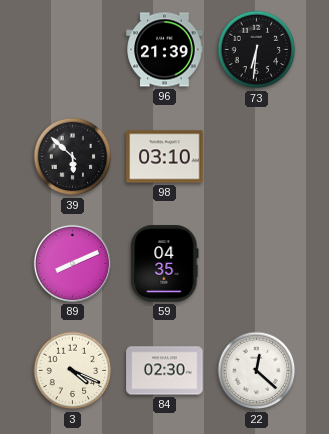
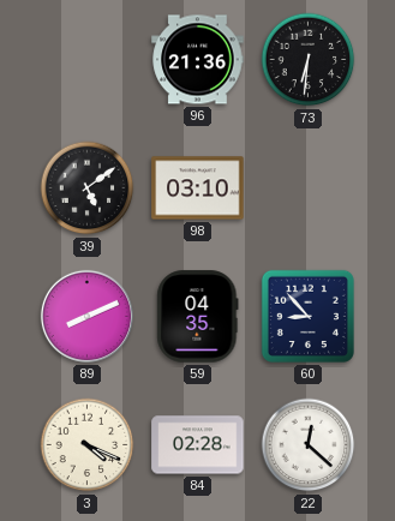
96: 21:39 -> 21:36
39: 5:52 -> 5:09
60: none -> 8:53
84: 02:30 -> 02:28
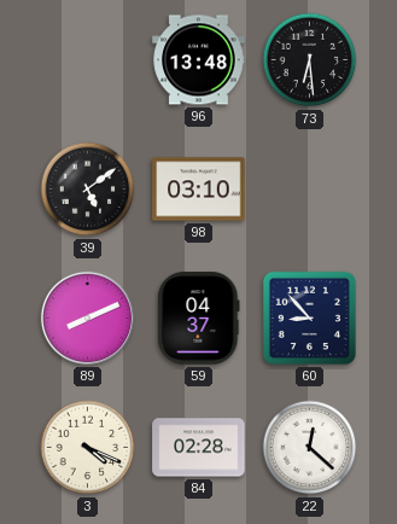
96: 21:36 -> 13:48
73: 6:31 -> 6:29
59: 04:35 -> 04:37
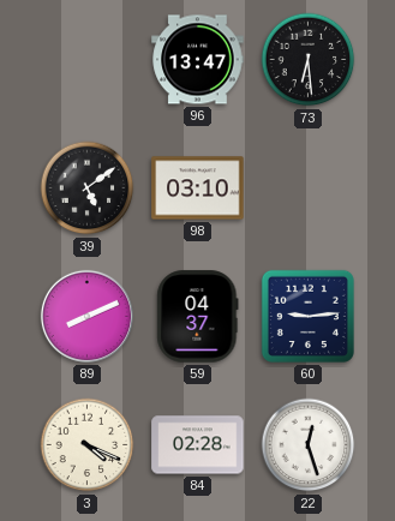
96: 13:48 -> 13:47
60: 8:53 -> 9:14
22: 12:22 -> 12:27
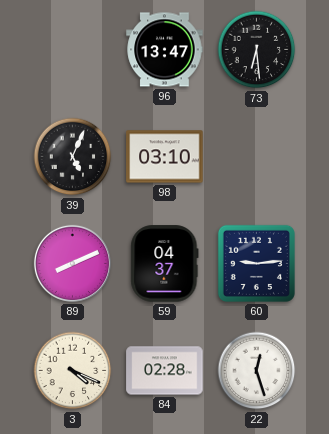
39: 5:09 -> 5:04
